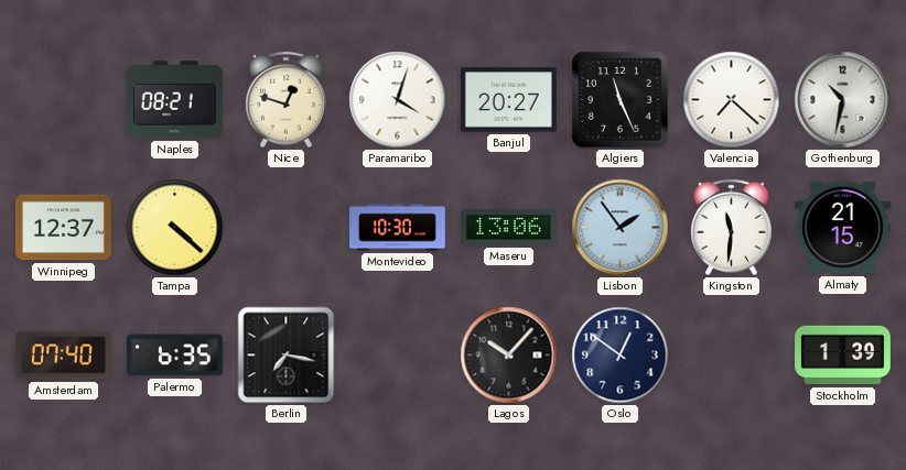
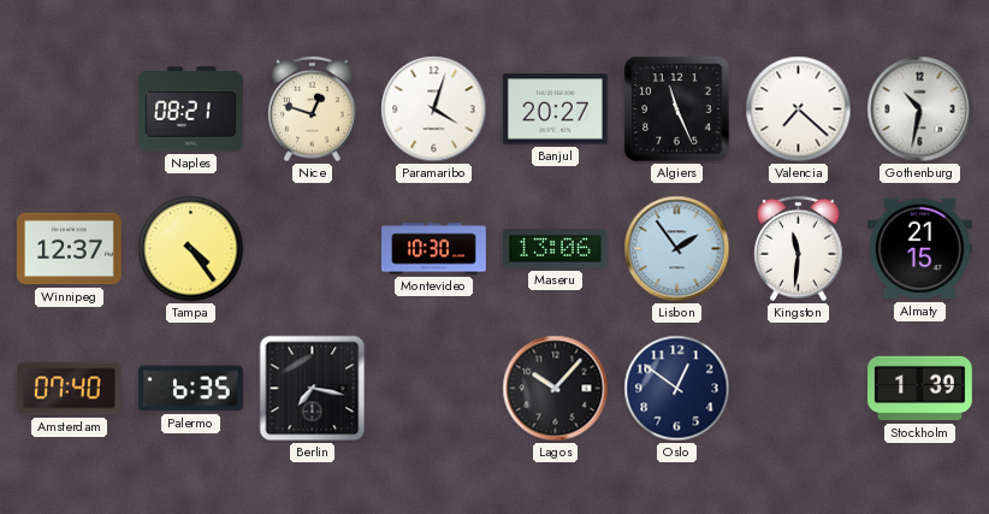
Tampa: 4:22 -> 4:24
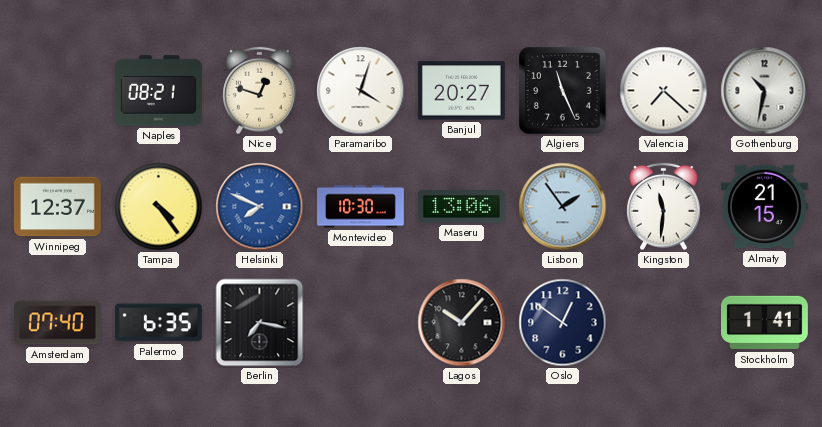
Helsinki: none -> 7:49
Stockholm: 1:39 -> 1:41
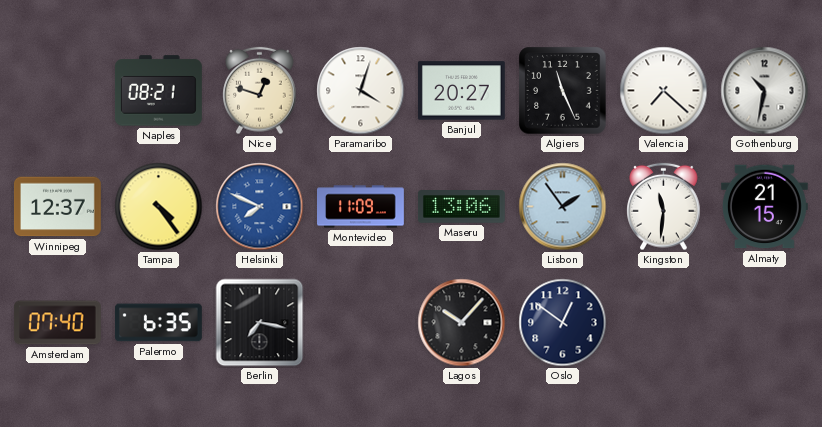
Montevideo: 10:30 -> 11:09
Stockholm: 1:41 -> none
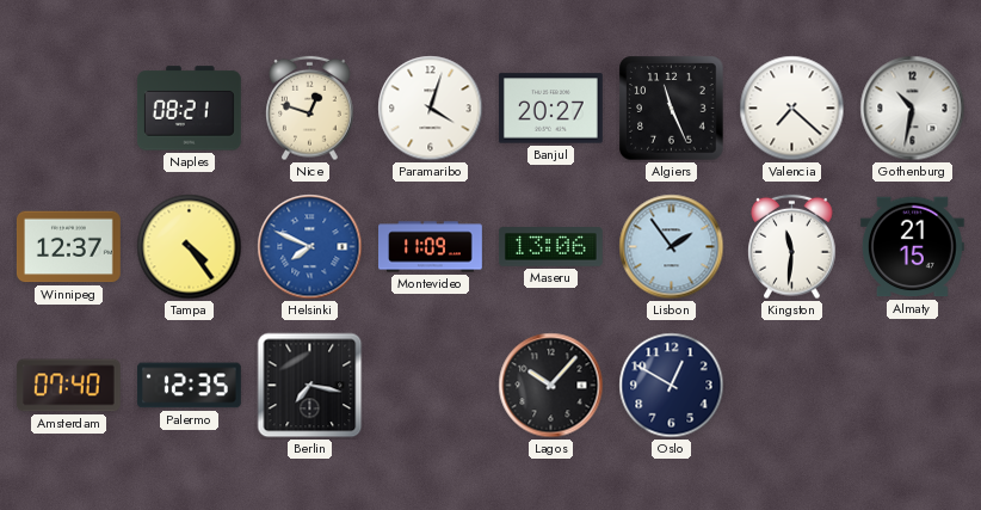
Palermo: 6:35 -> 12:35
Oslo: 12:51 -> 12:50
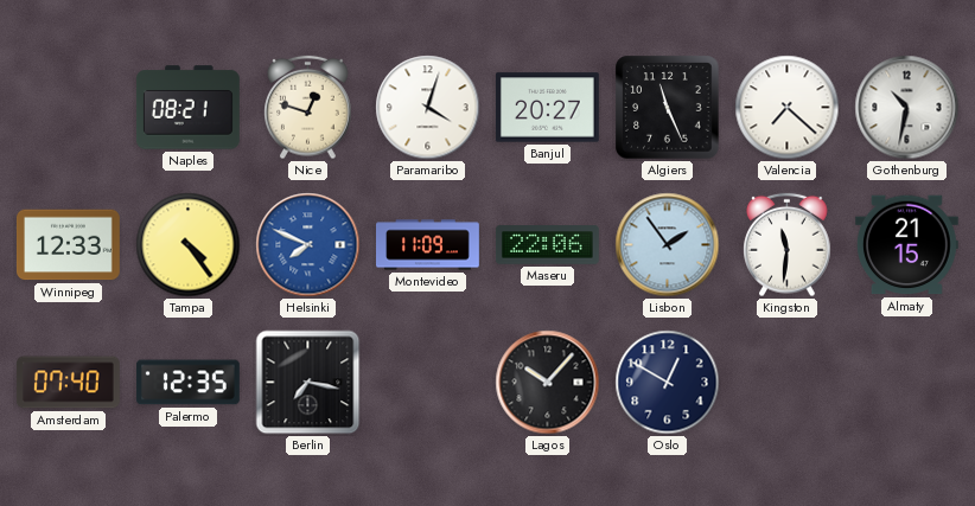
Winnipeg: 12:37 -> 12:33
Maseru: 13:06 -> 22:06
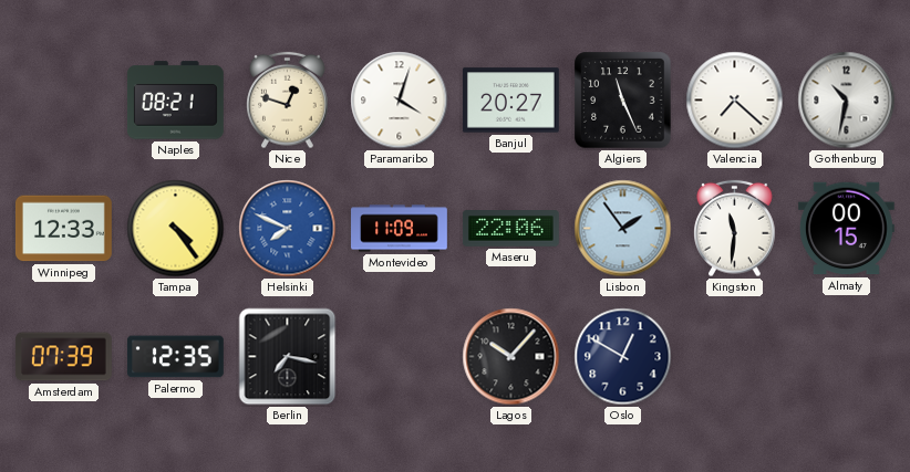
Almaty: 21:15 -> 00:15
Amsterdam: 07:40 -> 07:39
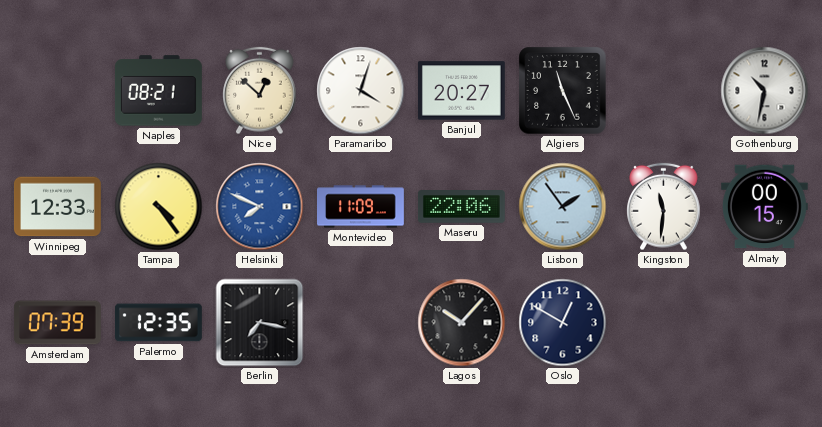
Nice: 12:48 -> 12:52
Valencia: 7:22 -> none
